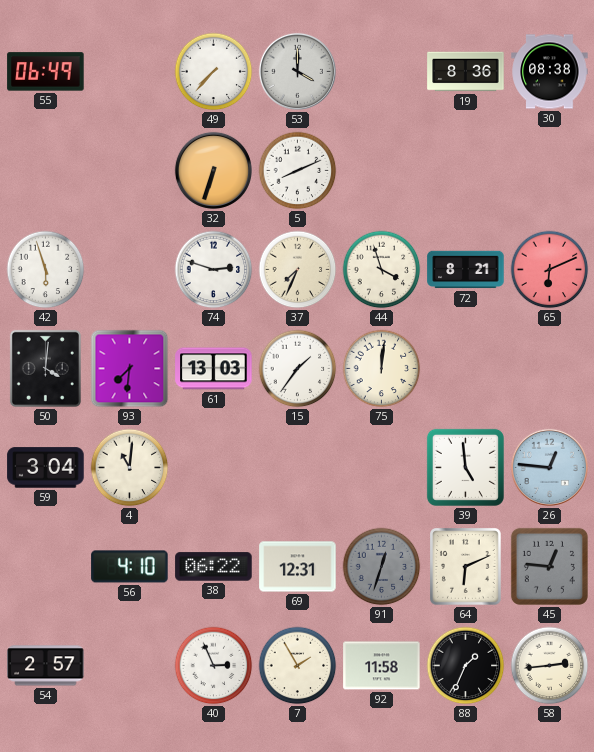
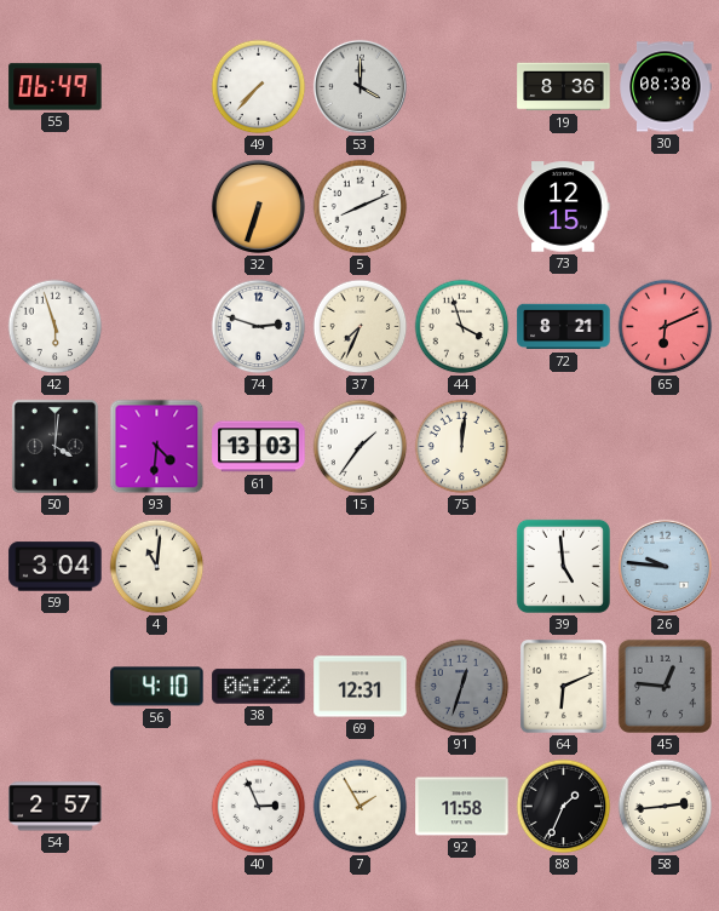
73: none -> 12:15
93: 7:31 -> 4:31
26: 12:46 -> 9:46
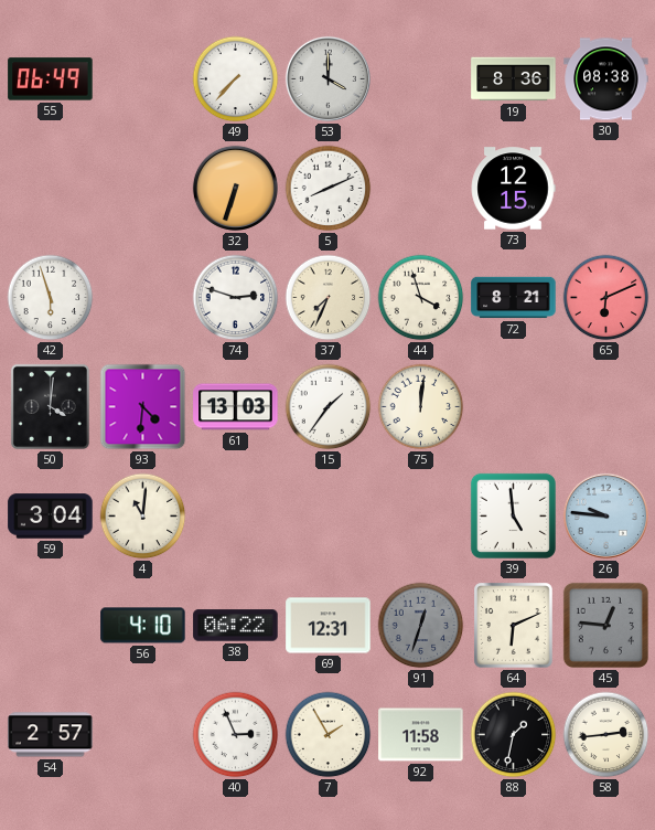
88: 1:34 -> 1:32
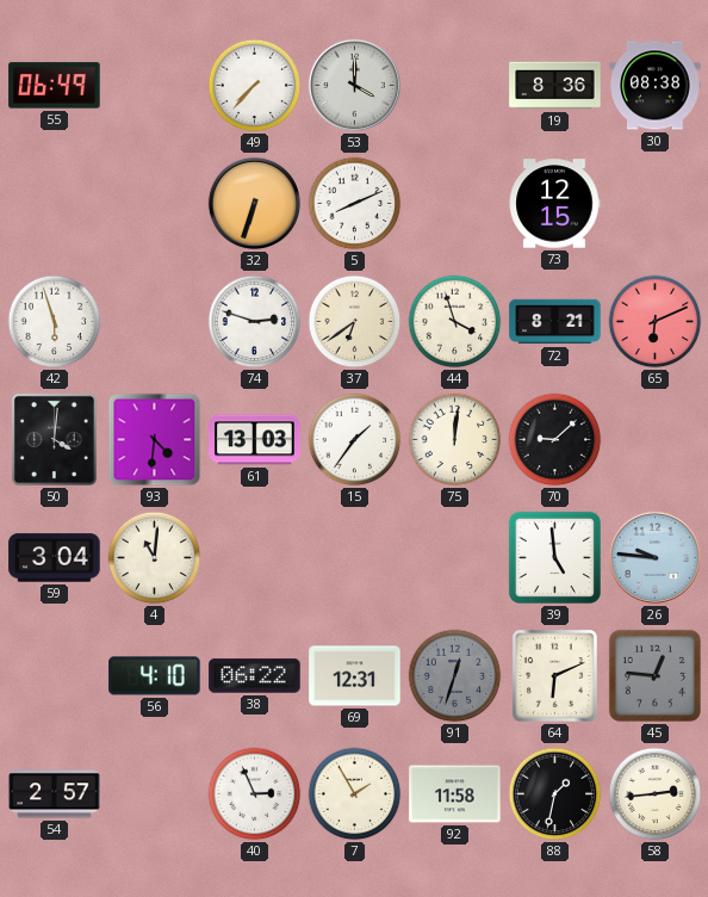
37: 7:34 -> 6:39
70: none -> 9:08
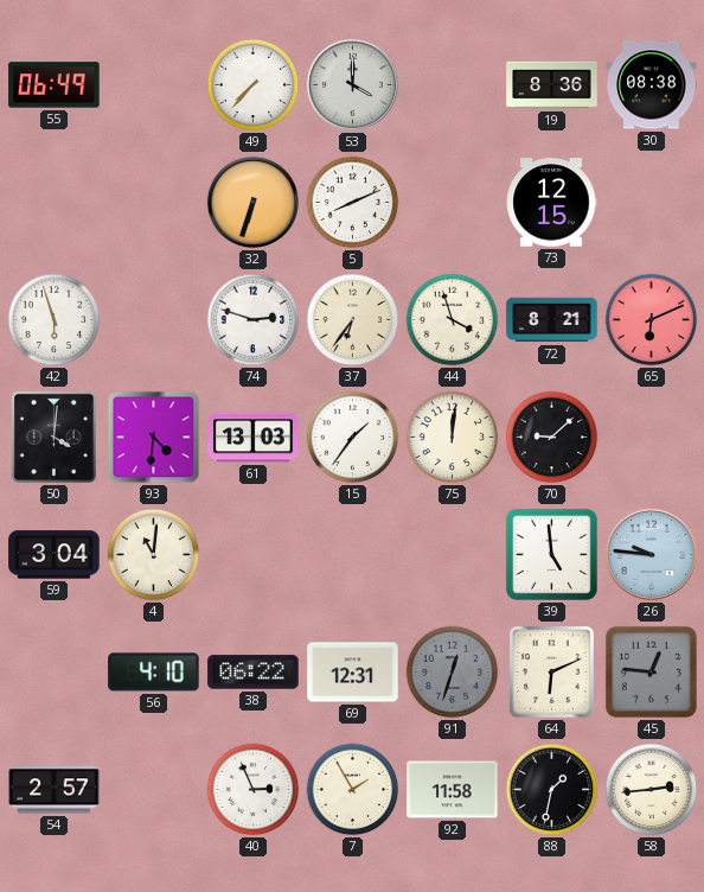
37: 6:39 -> 6:36
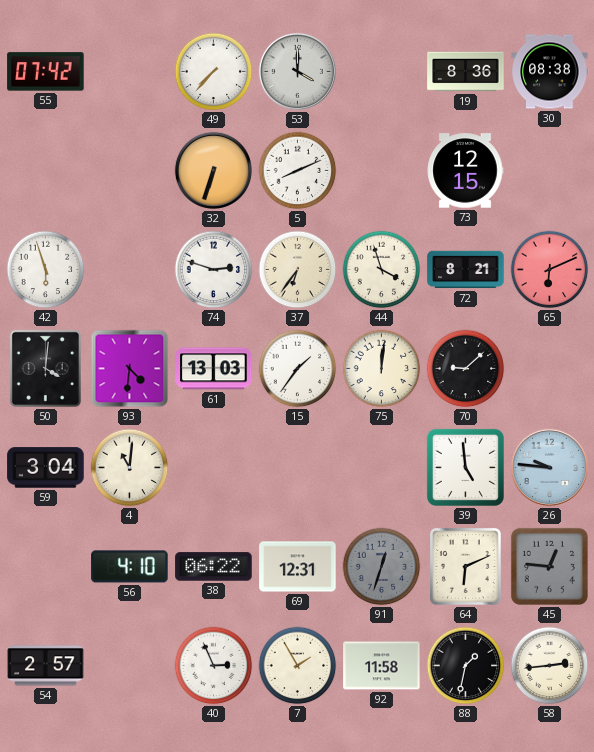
55: 06:49 -> 07:42
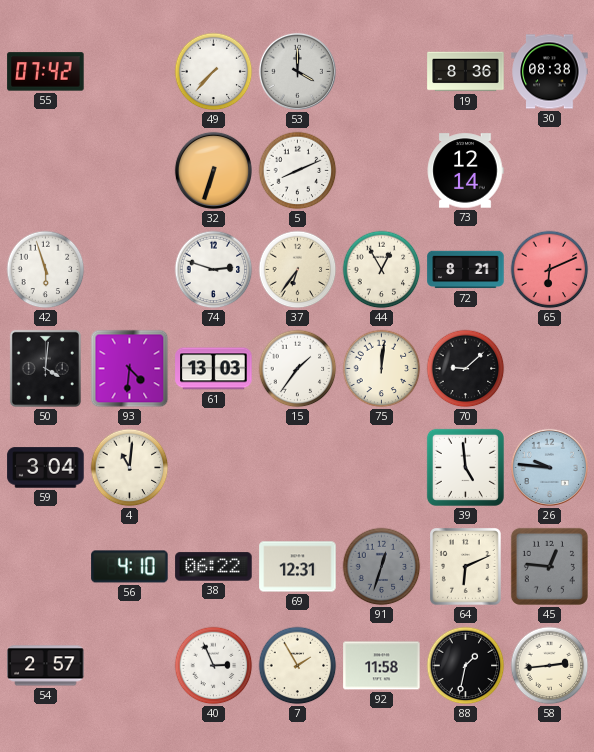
73: 12:15 -> 12:14
44: 3:57 -> 12:55
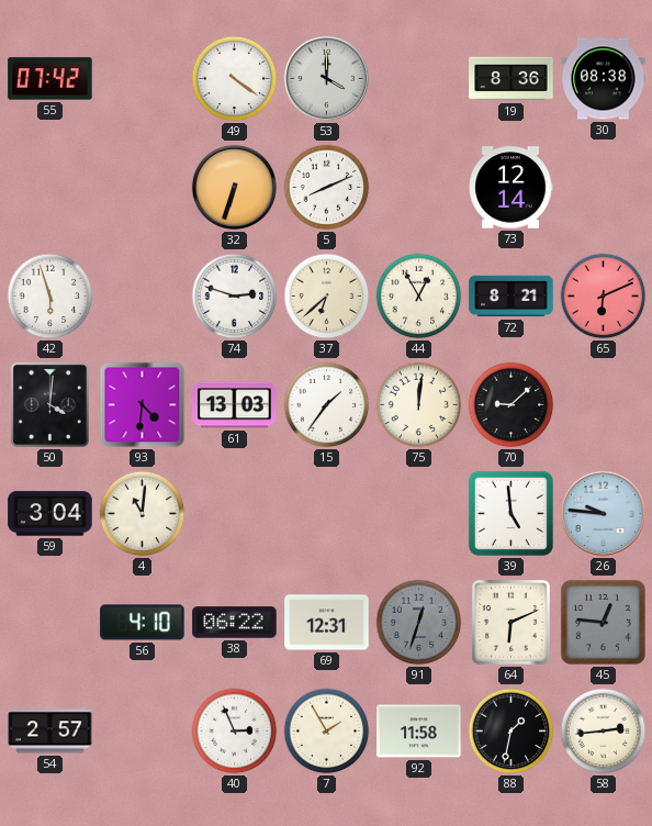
49: 7:37 -> 4:21
37: 6:36 -> 6:38
